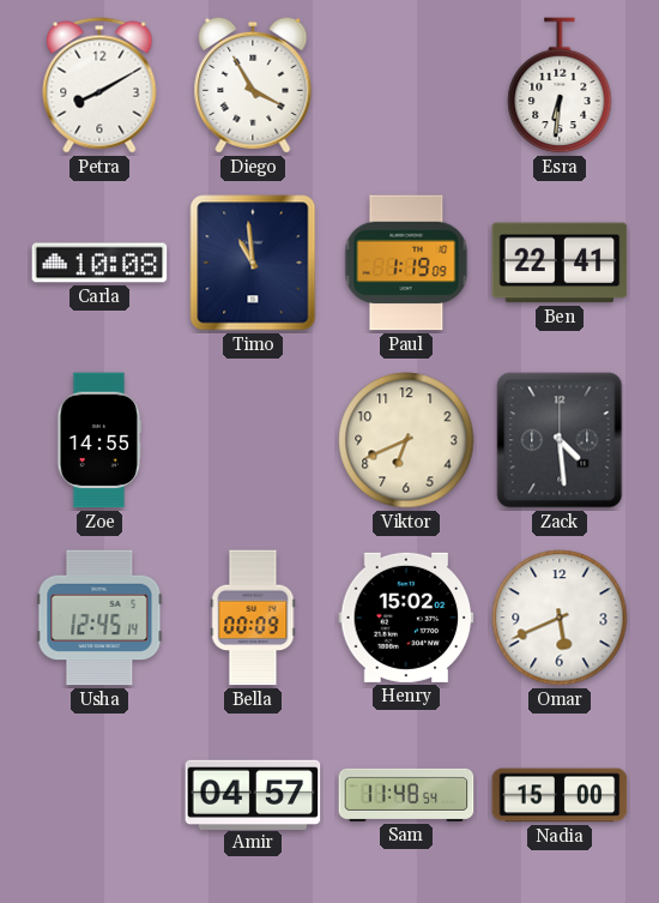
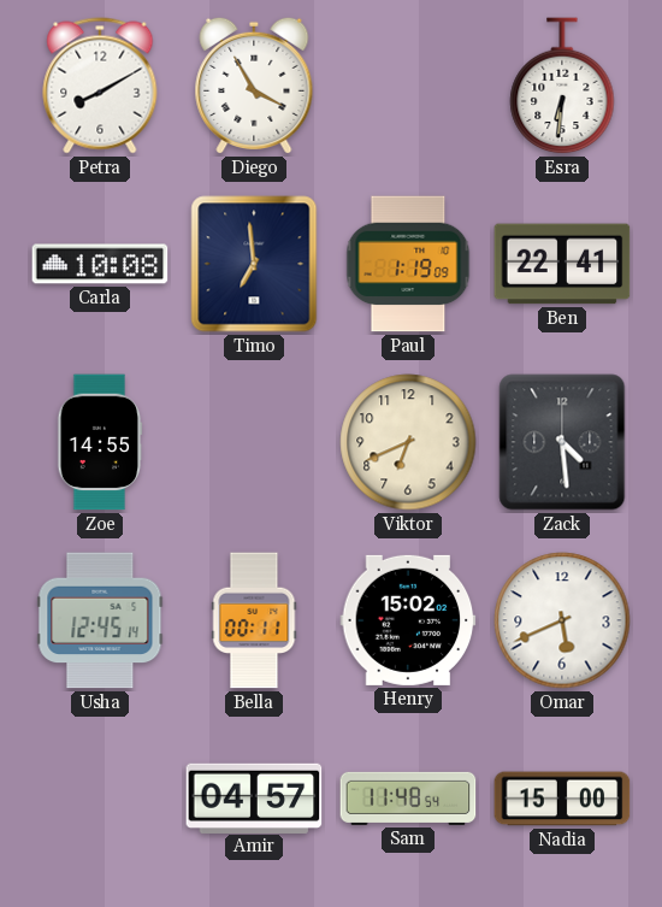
Timo: 10:59 -> 6:59
Bella: 00:09 -> 00:11
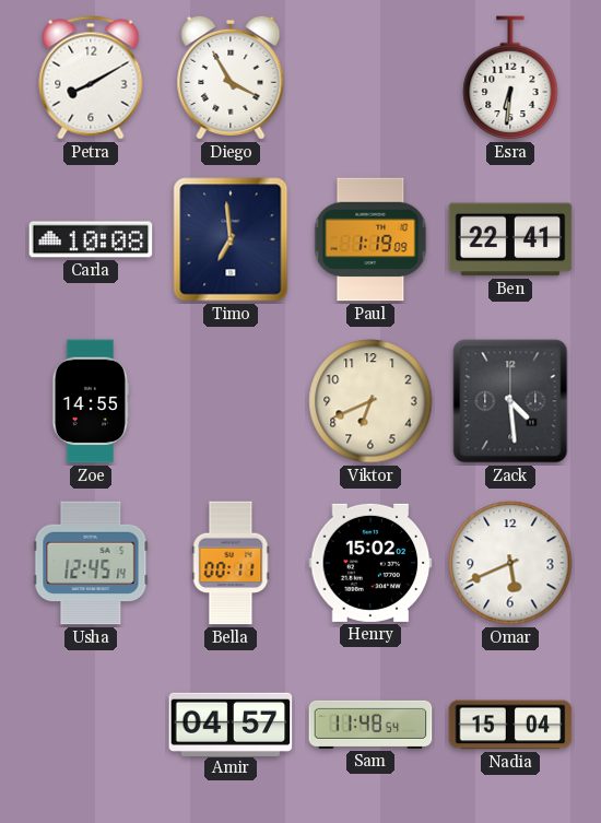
Nadia: 15:00 -> 15:04
